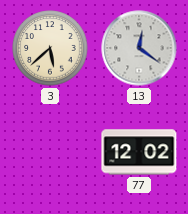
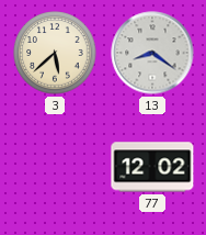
13: 12:21 -> 8:21
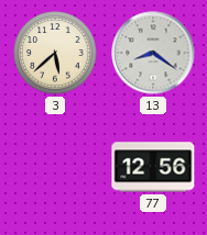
77: 12:02 -> 12:56
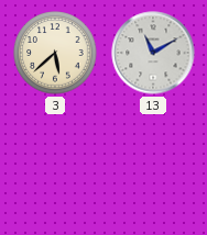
13: 8:21 -> 11:10
77: 12:56 -> none
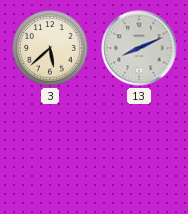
13: 11:10 -> 8:11
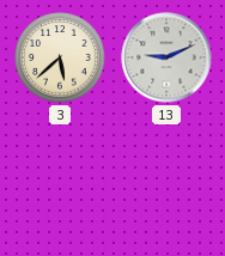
13: 8:11 -> 9:11
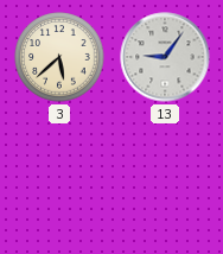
13: 9:11 -> 9:06
